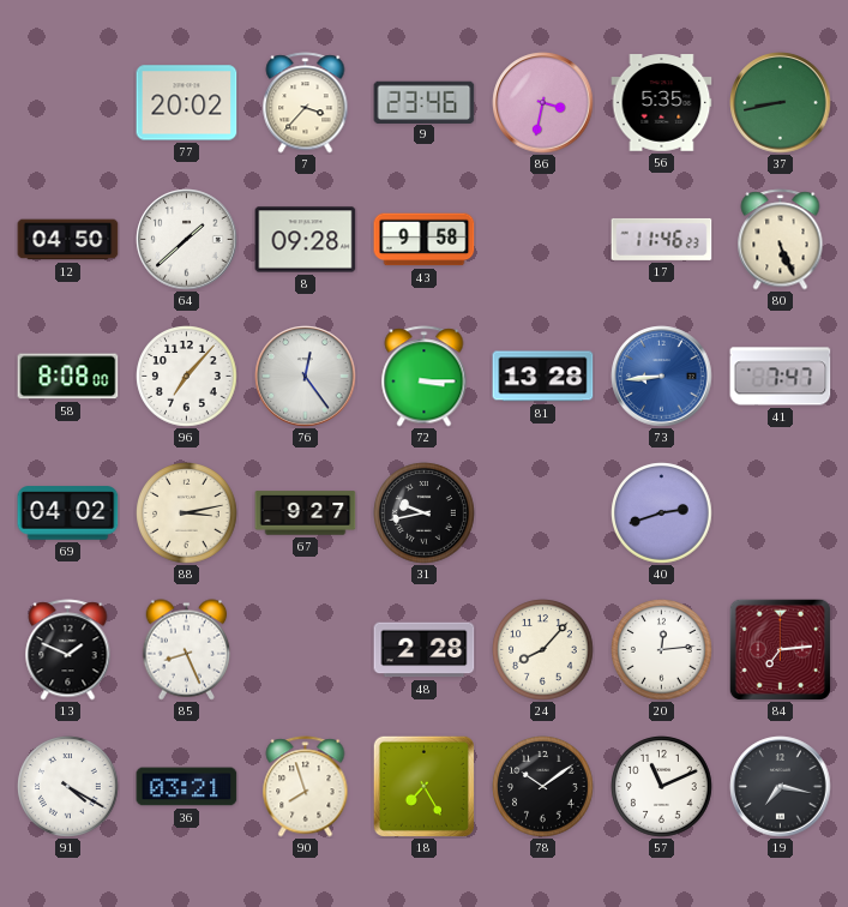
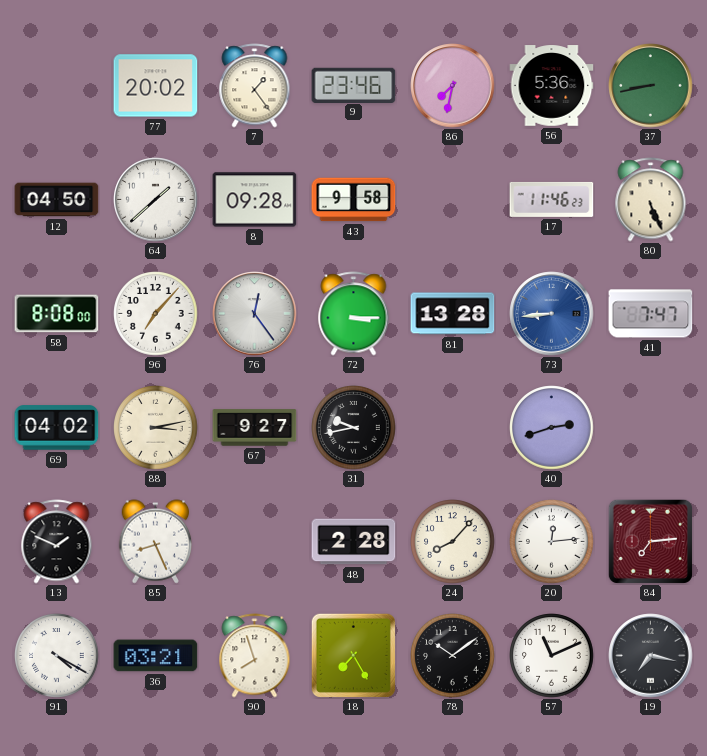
7: 3:37 -> 1:24
86: 3:32 -> 7:32
56: 5:35 -> 5:36
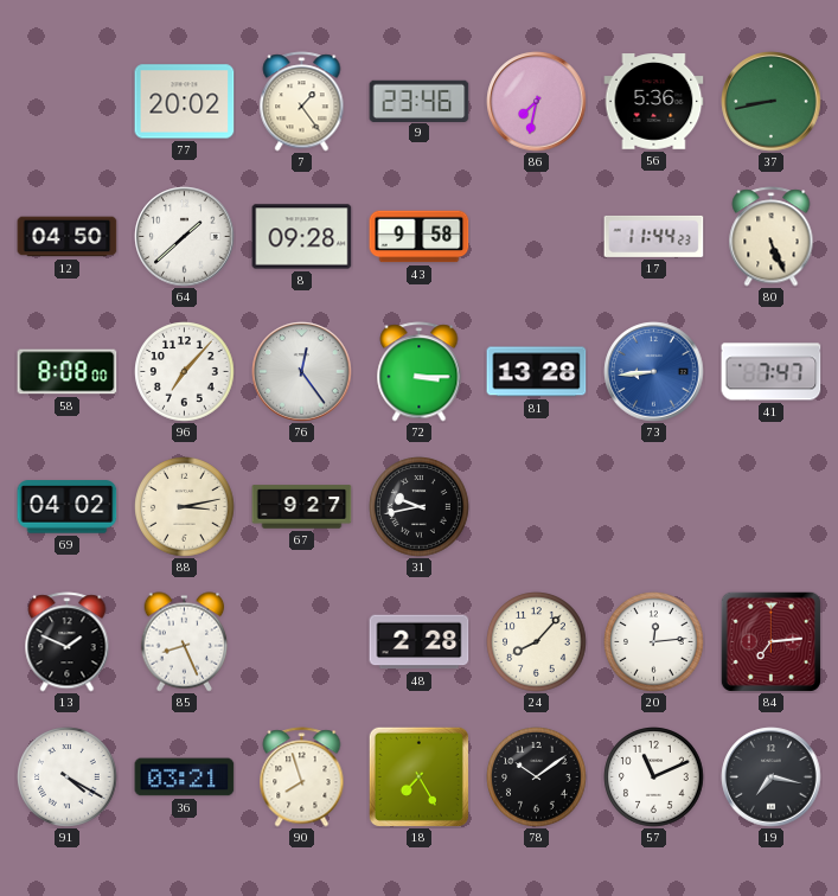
17: 11:46 -> 11:44
40: 2:42 -> none
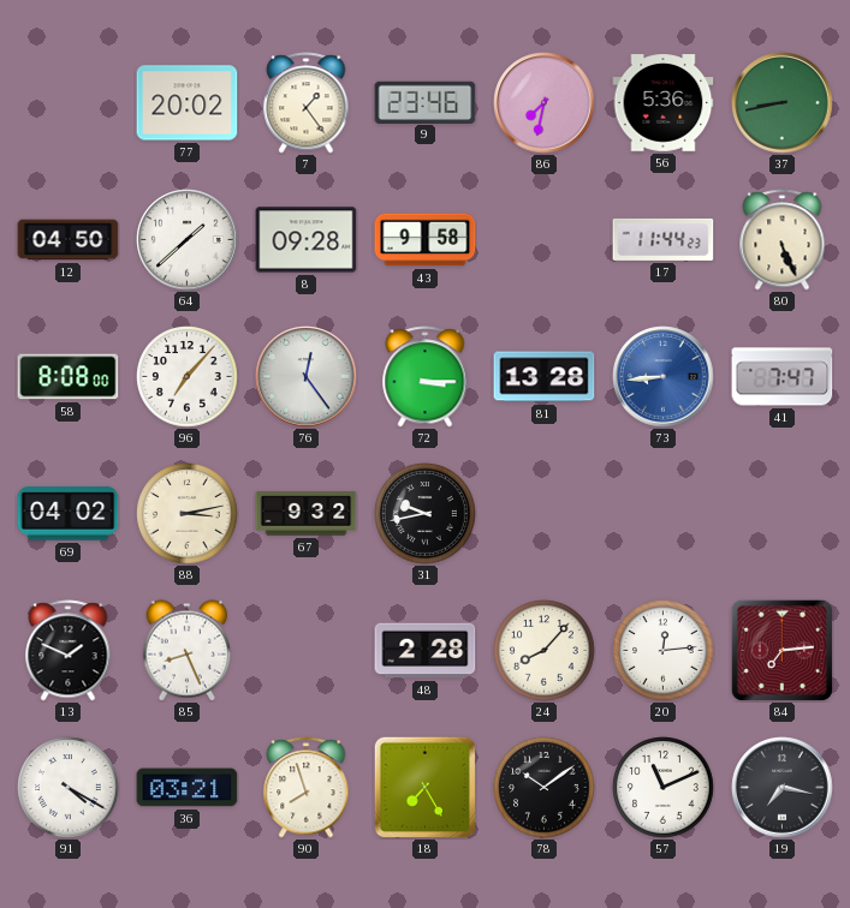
67: 9:27 -> 9:32
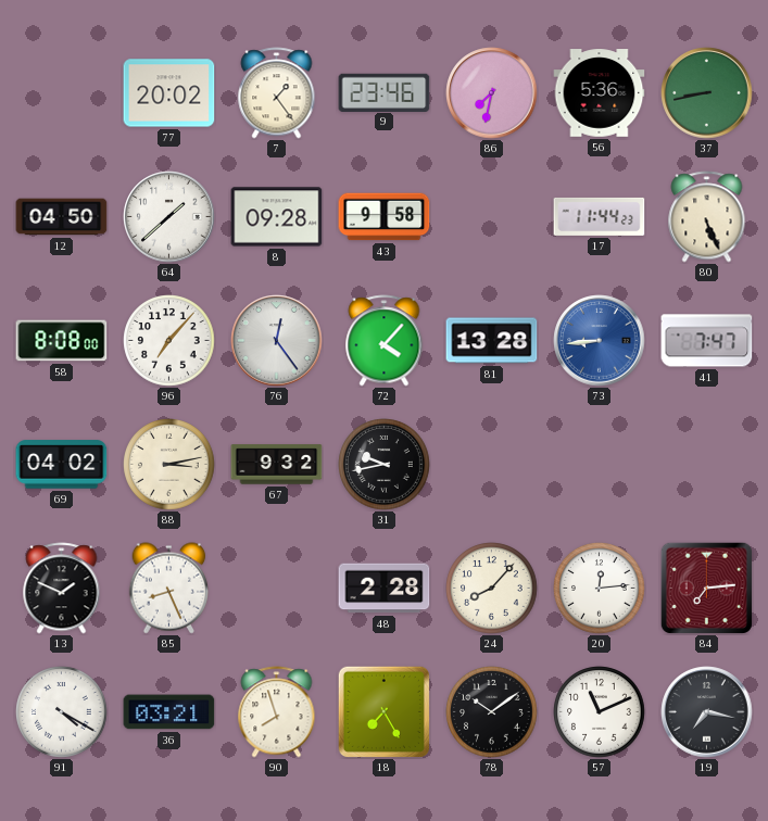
72: 3:15 -> 4:07
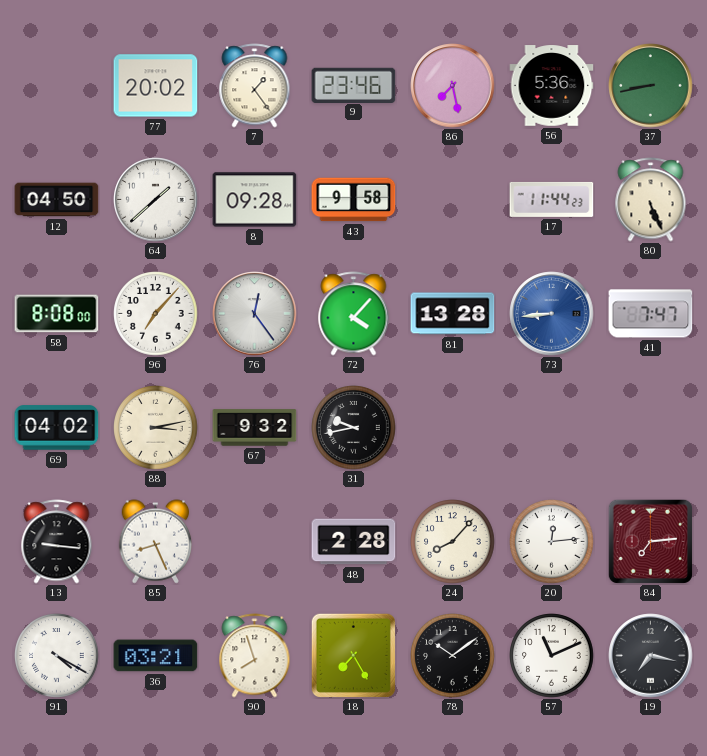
86: 7:32 -> 7:28
13: 1:49 -> 9:16
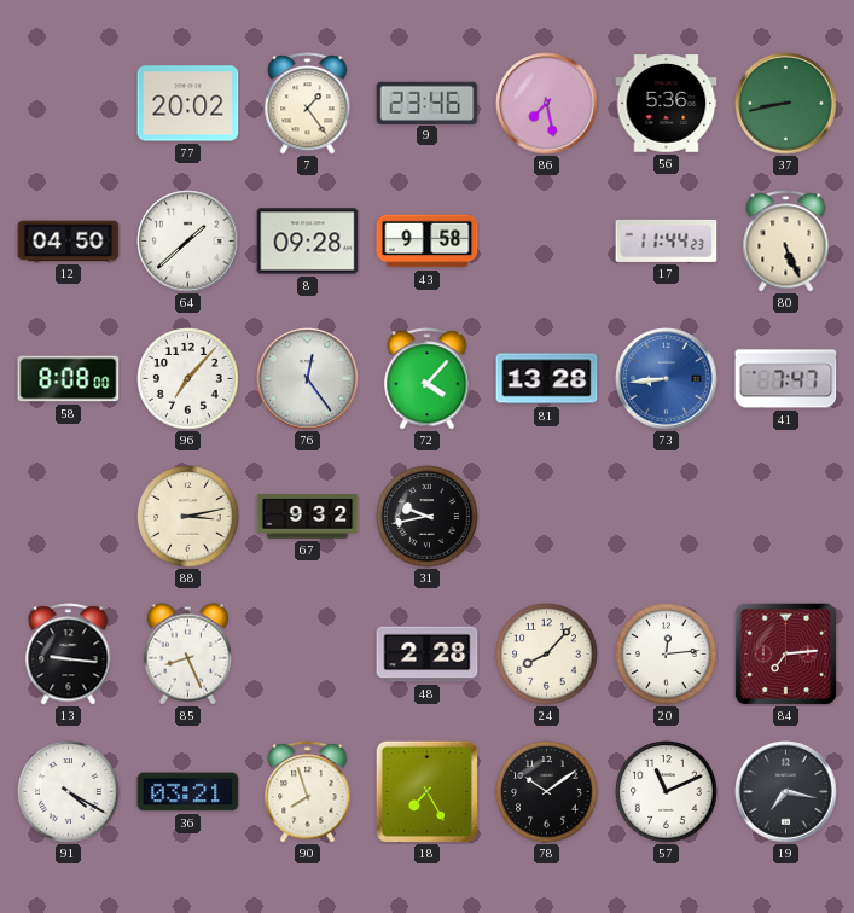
69: 04:02 -> none
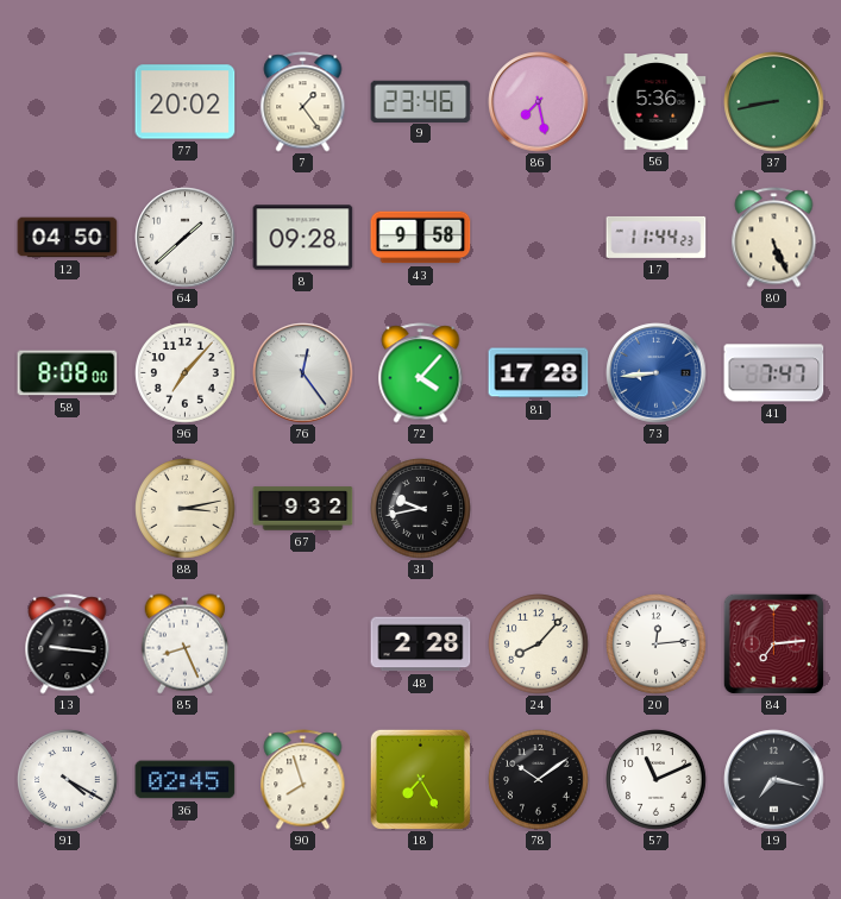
81: 13:28 -> 17:28
36: 03:21 -> 02:45
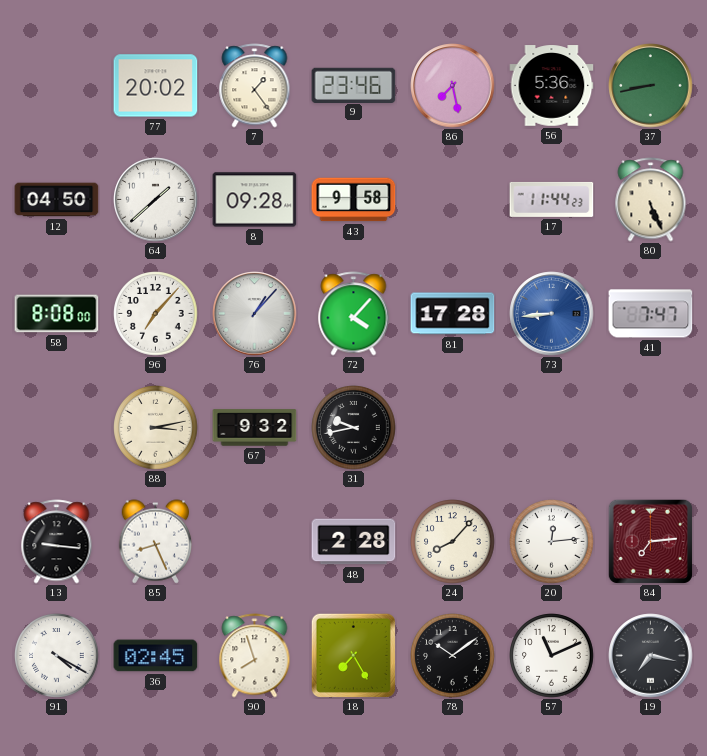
76: 12:24 -> 1:07
